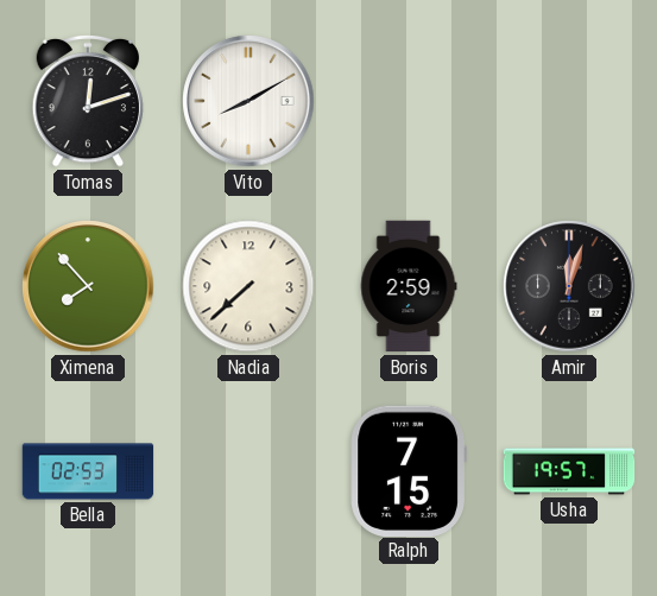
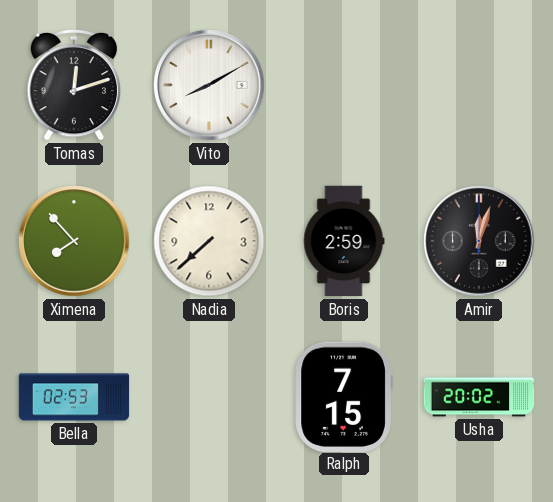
Usha: 19:57 -> 20:02
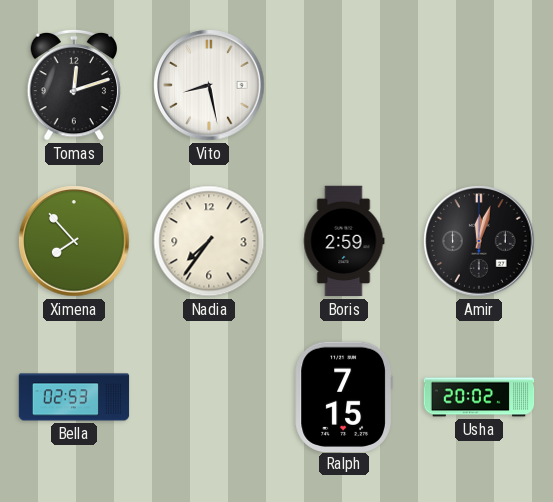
Vito: 8:10 -> 8:28
Nadia: 7:38 -> 7:36
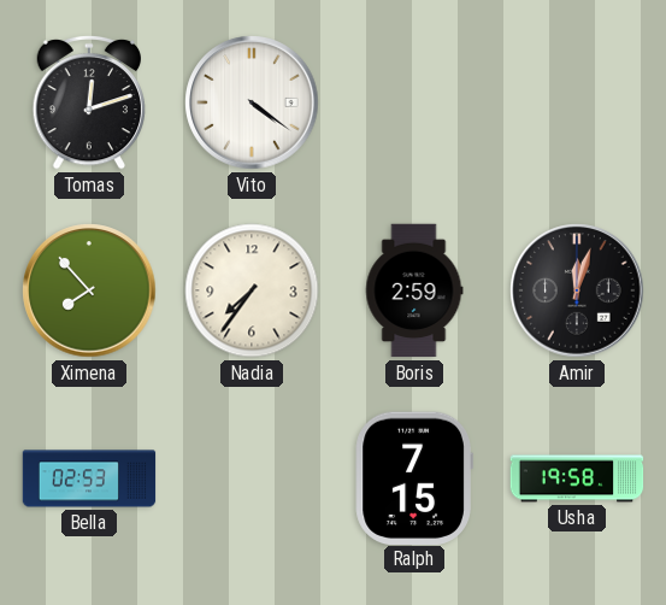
Vito: 8:28 -> 4:21
Usha: 20:02 -> 19:58
